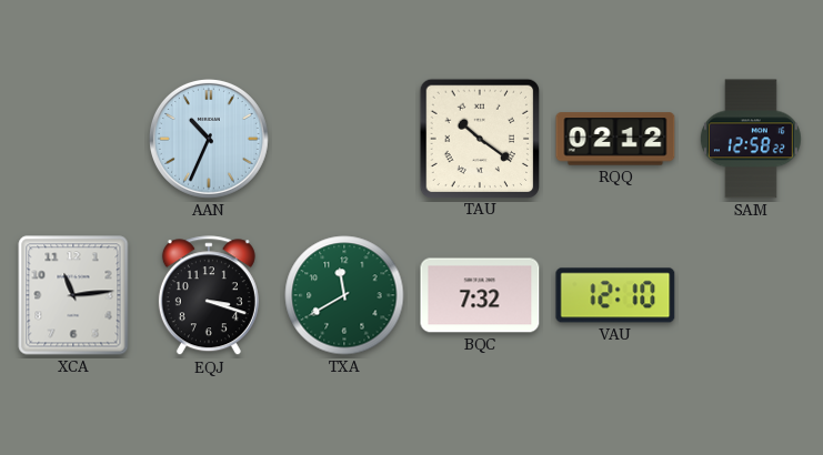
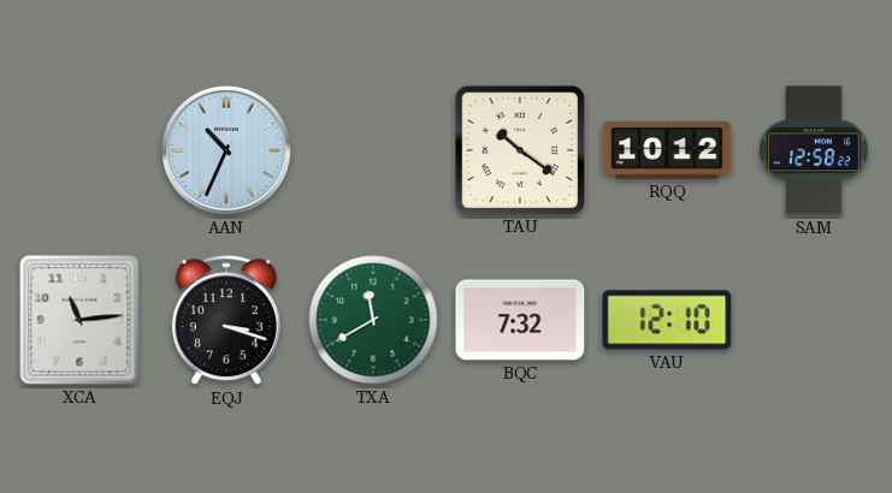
RQQ: 02:12 -> 10:12
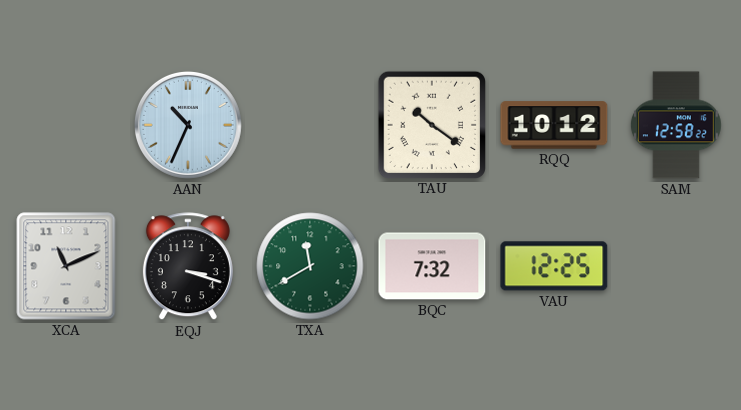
XCA: 11:14 -> 11:11
VAU: 12:10 -> 12:25
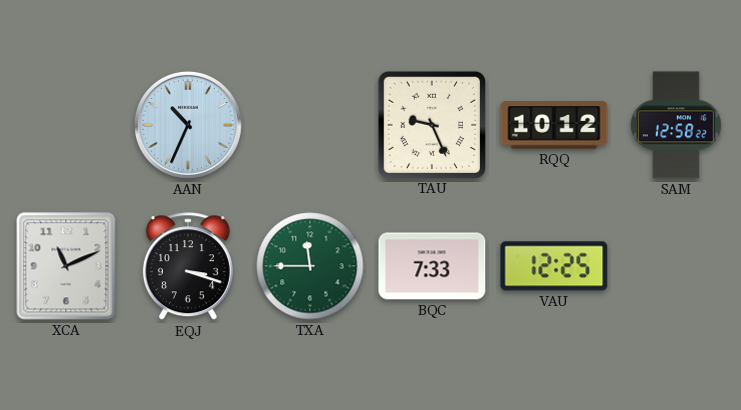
TAU: 10:21 -> 9:26
TXA: 11:40 -> 11:45
BQC: 7:32 -> 7:33
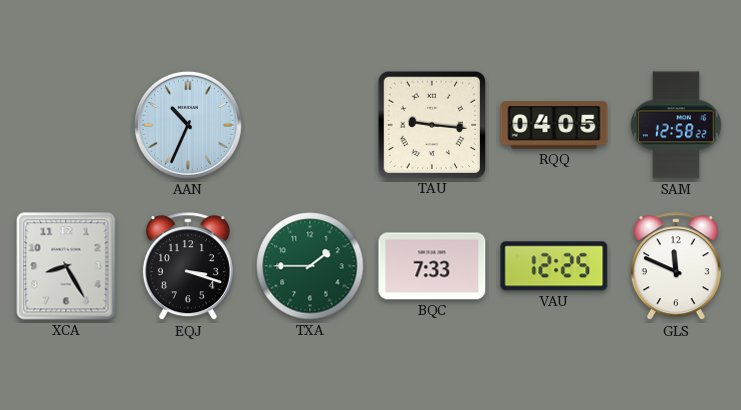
TAU: 9:26 -> 9:16
RQQ: 10:12 -> 04:05
XCA: 11:11 -> 8:25
TXA: 11:45 -> 1:45
GLS: none -> 11:49
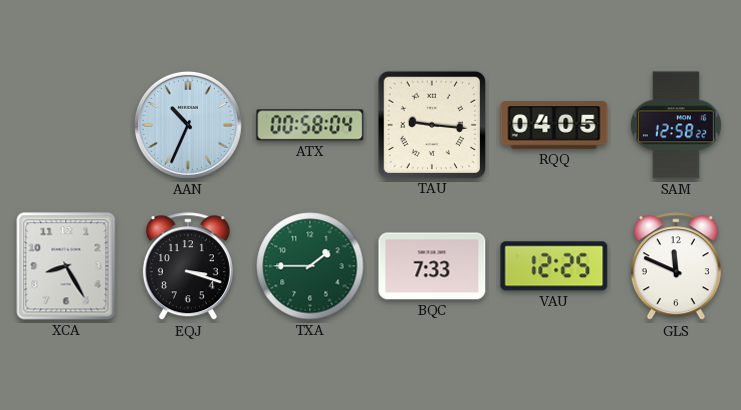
ATX: none -> 00:58
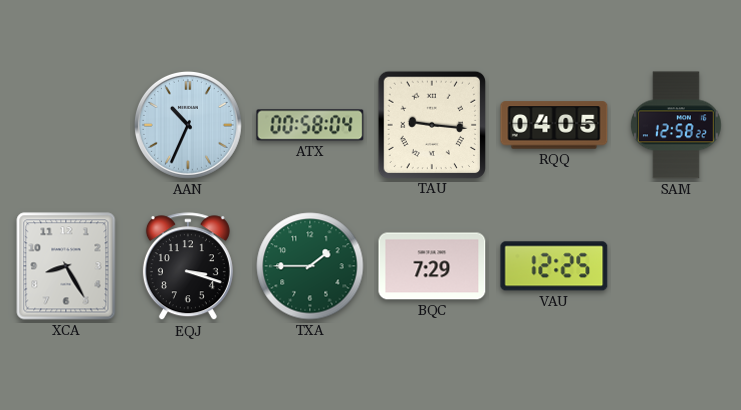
BQC: 7:33 -> 7:29
GLS: 11:49 -> none
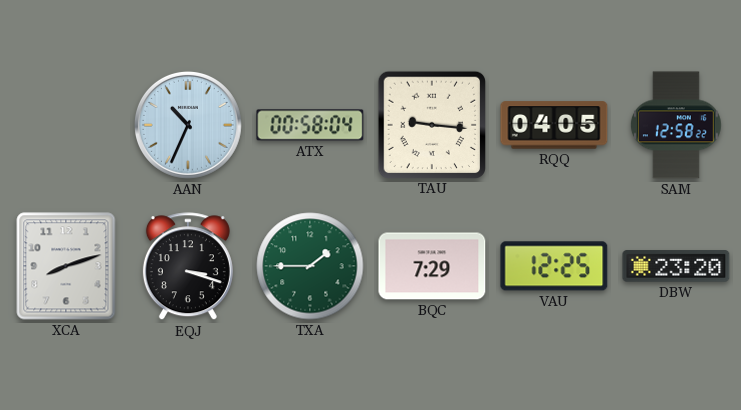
XCA: 8:25 -> 8:12
DBW: none -> 23:20
